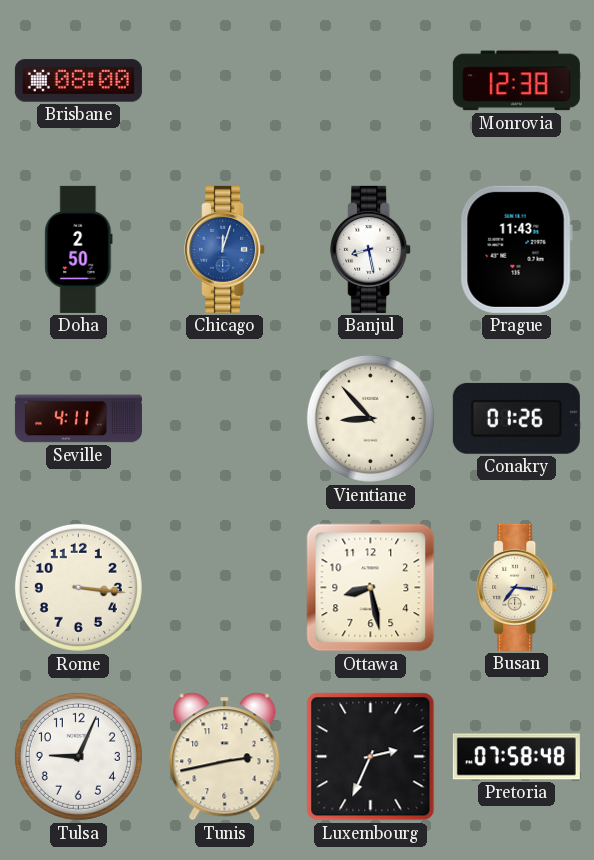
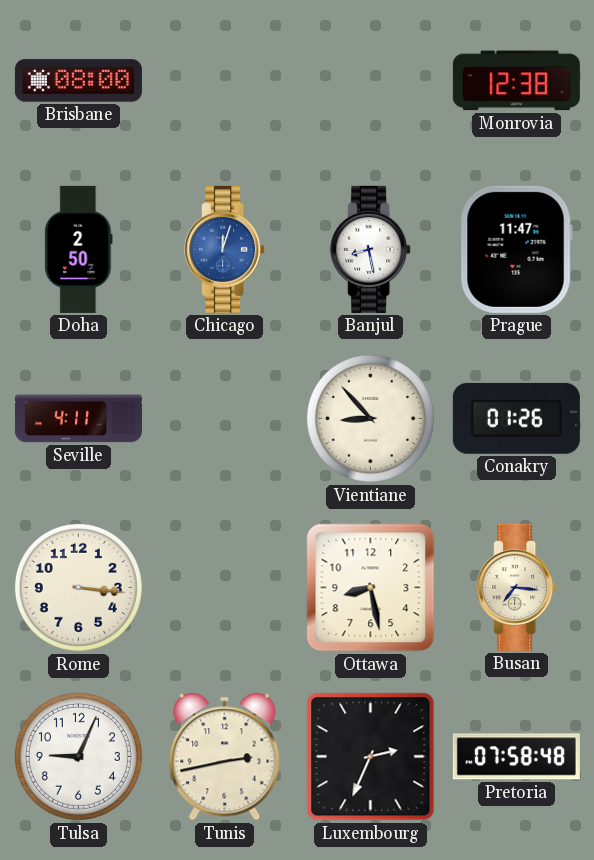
Prague: 11:43 -> 11:47
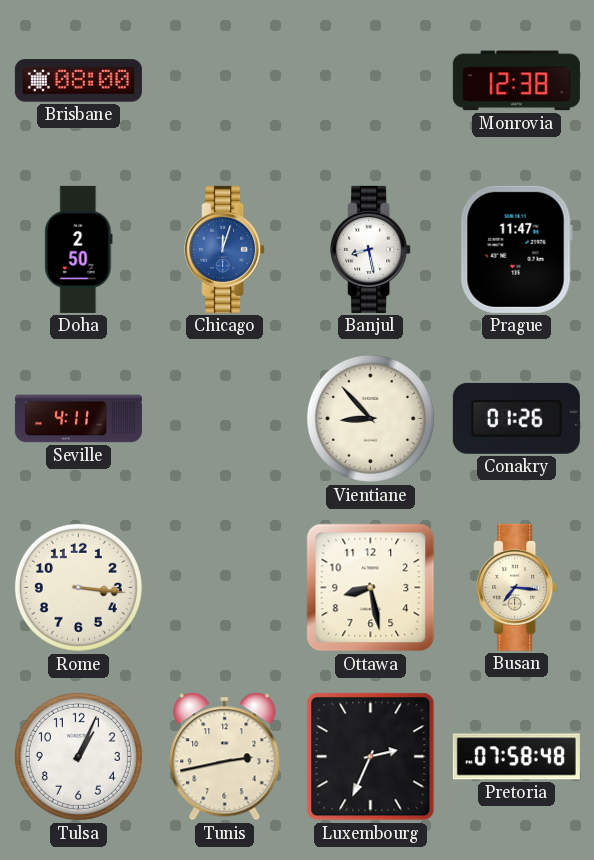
Tulsa: 9:04 -> 1:04
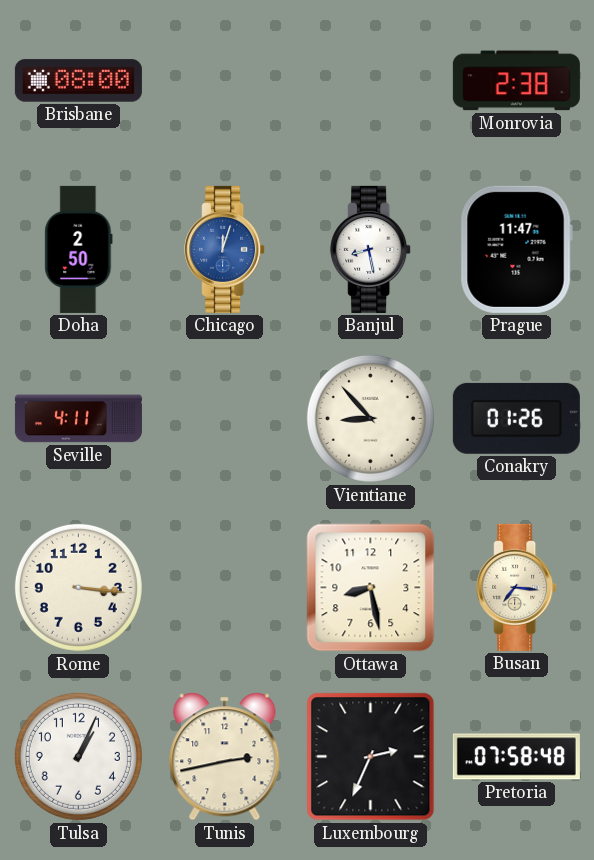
Monrovia: 12:38 -> 2:38
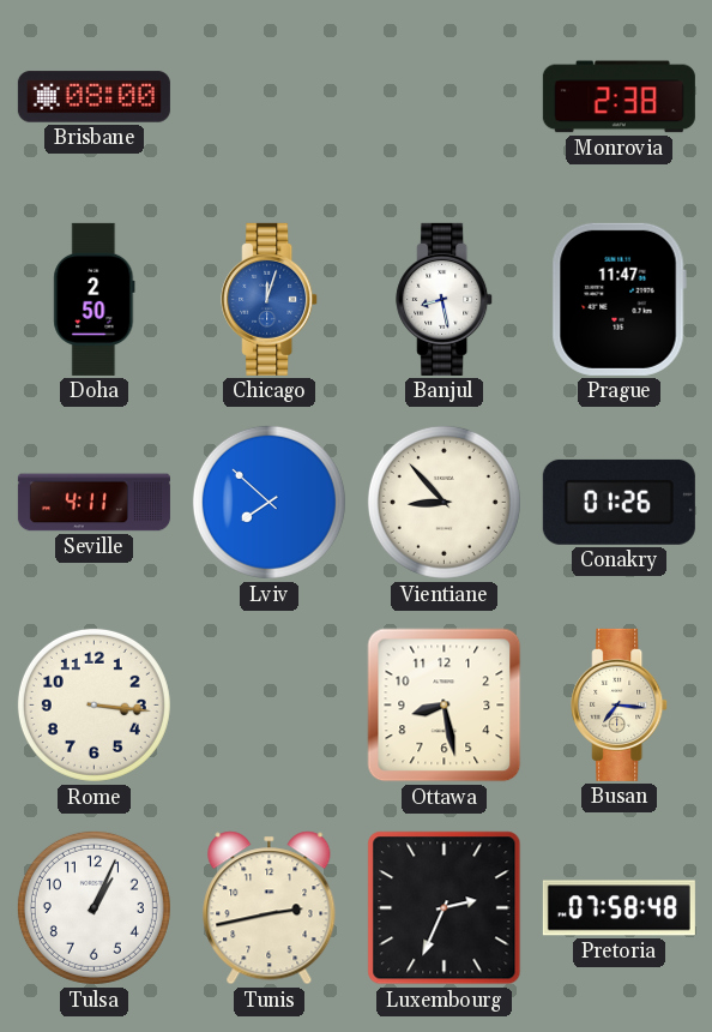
Lviv: none -> 7:52
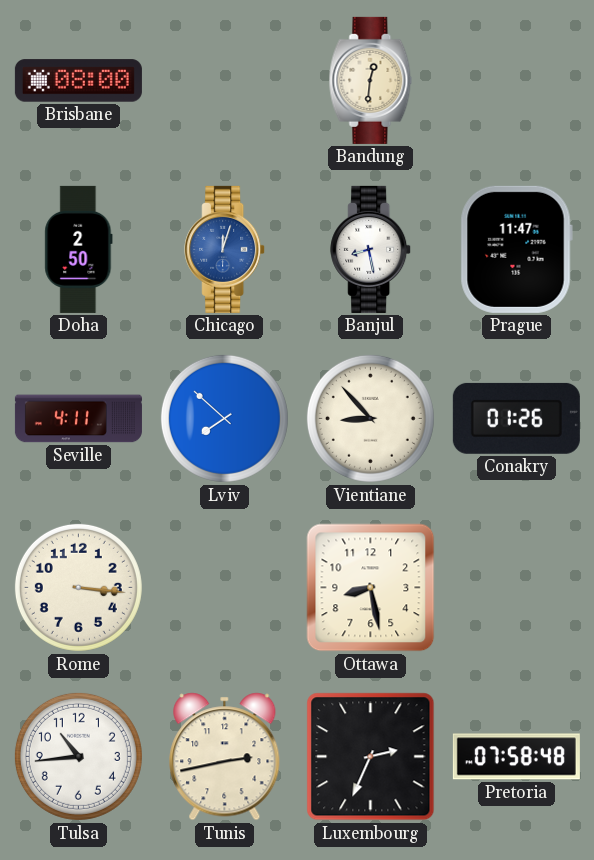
Bandung: none -> 12:31
Monrovia: 2:38 -> none
Busan: 7:16 -> none
Tulsa: 1:04 -> 10:44
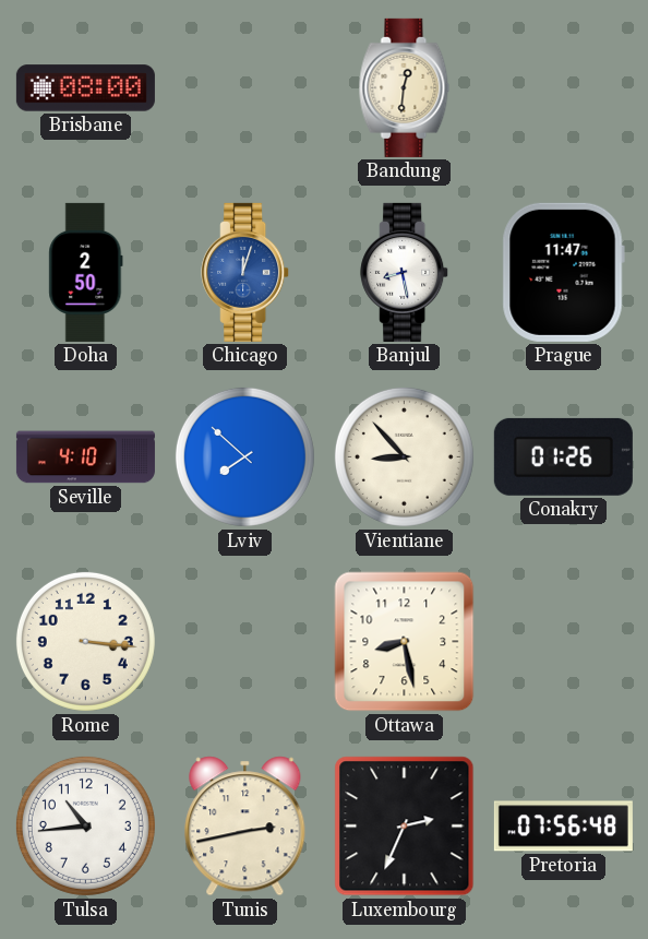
Seville: 4:11 -> 4:10
Pretoria: 07:58 -> 07:56
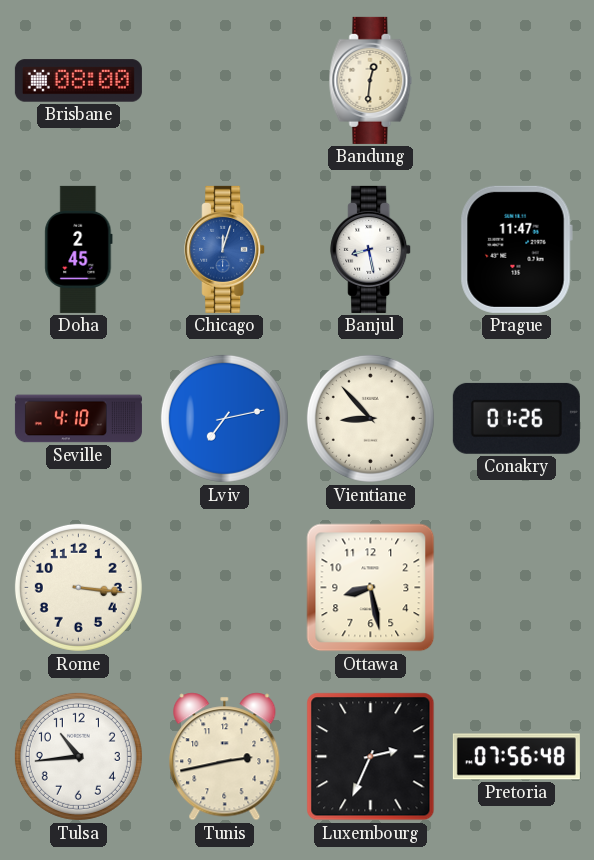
Doha: 2:50 -> 2:45
Lviv: 7:52 -> 7:13
